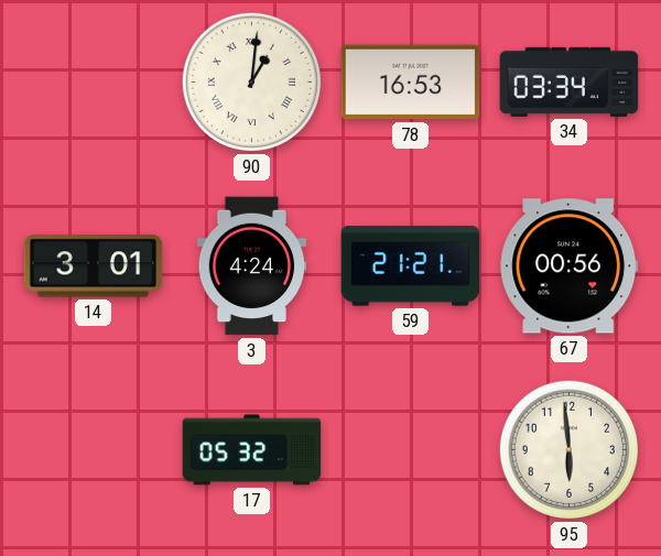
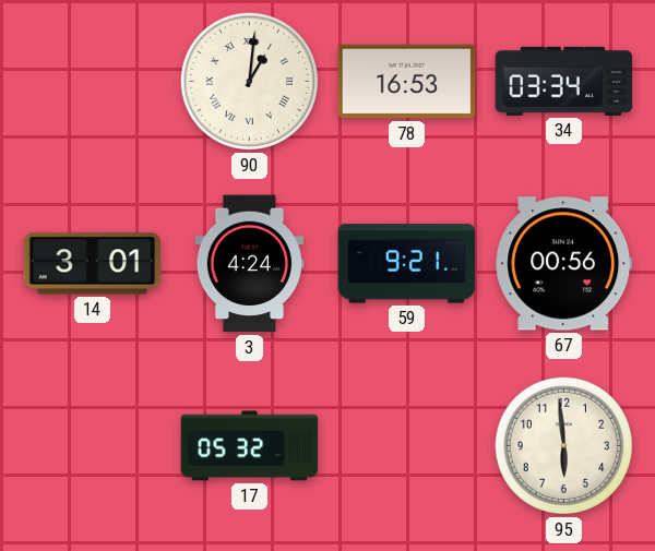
59: 21:21 -> 9:21
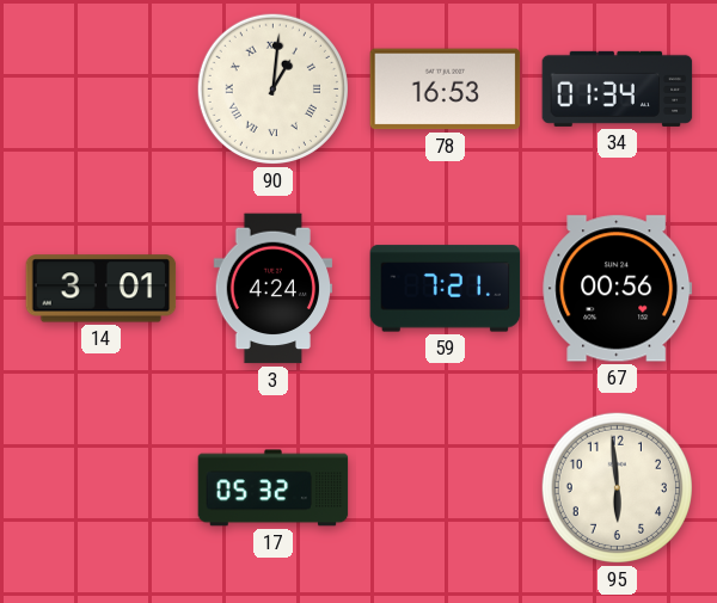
34: 03:34 -> 01:34
59: 9:21 -> 7:21
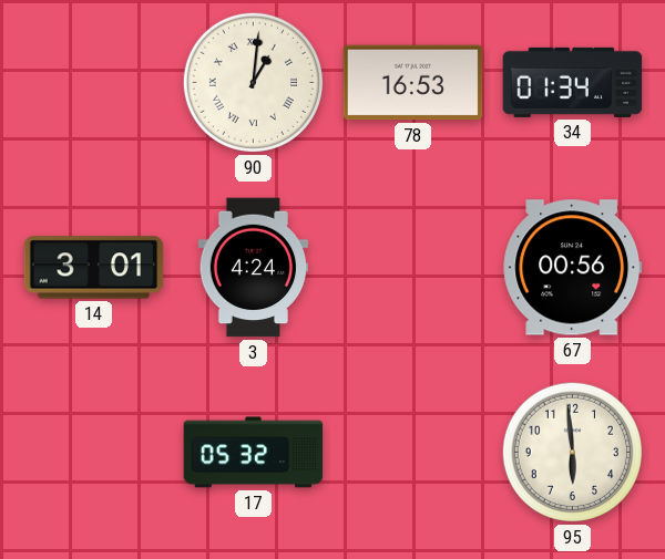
59: 7:21 -> none
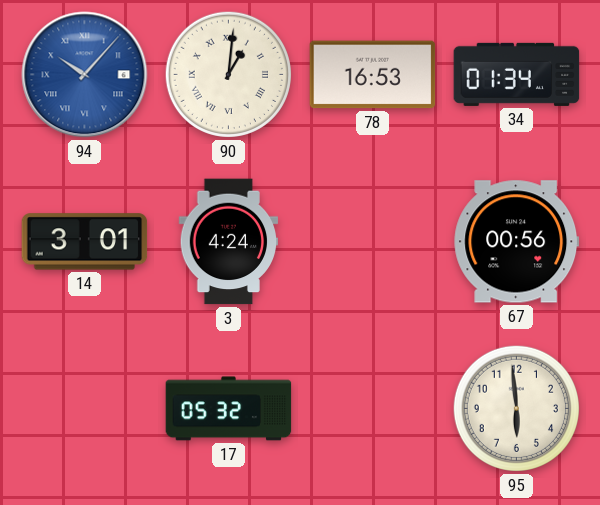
94: none -> 10:07
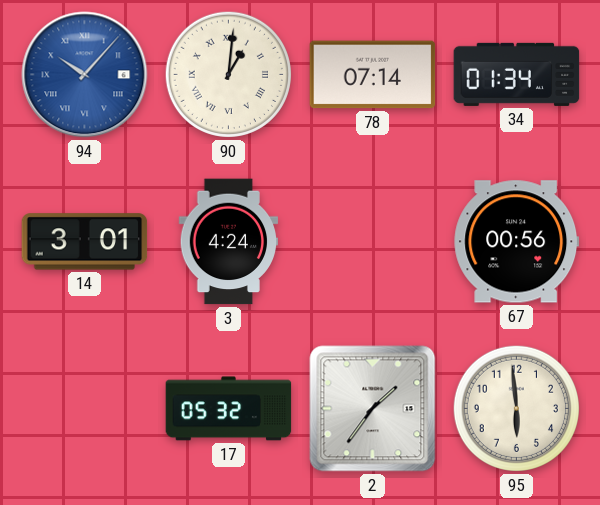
78: 16:53 -> 07:14
2: none -> 1:36
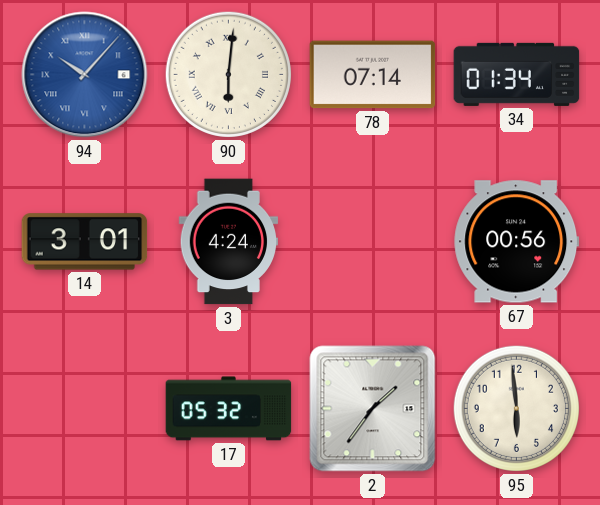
90: 1:01 -> 6:01
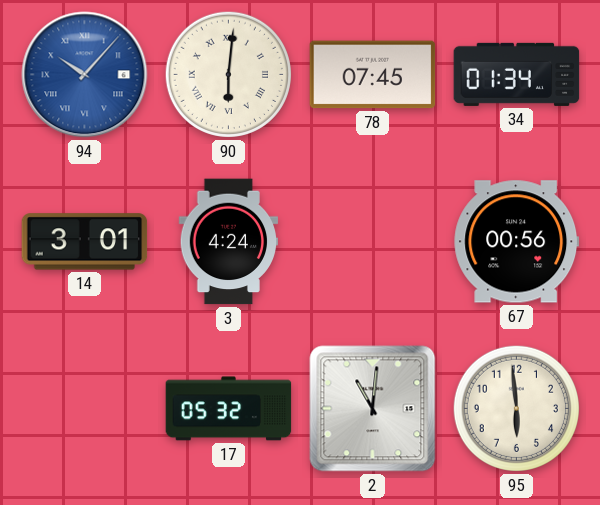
78: 07:14 -> 07:45
2: 1:36 -> 11:01
